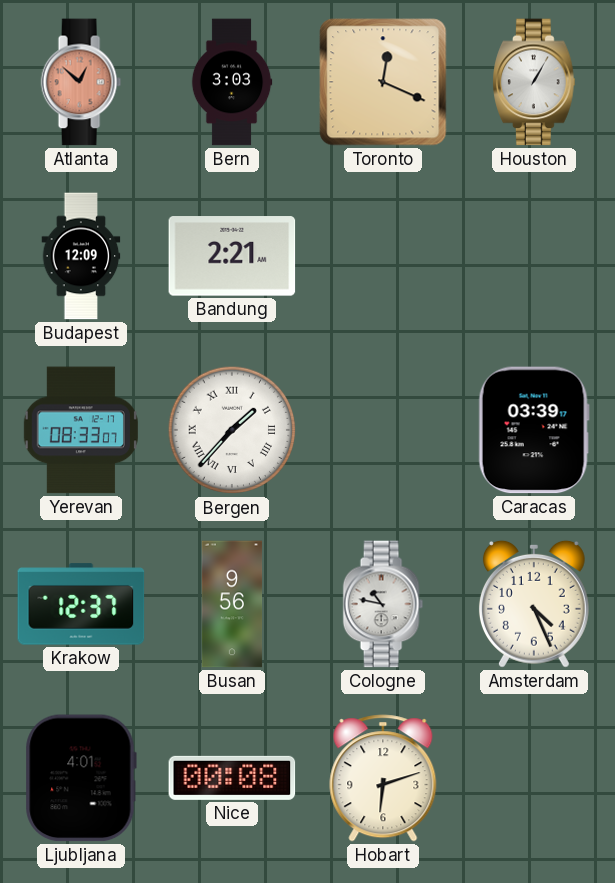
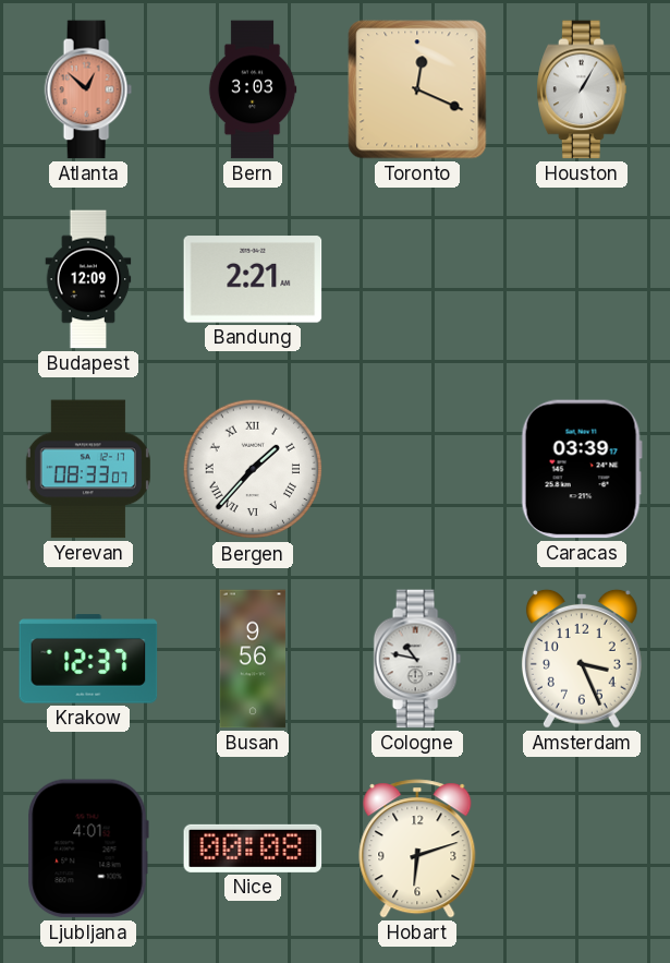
Amsterdam: 4:26 -> 3:26
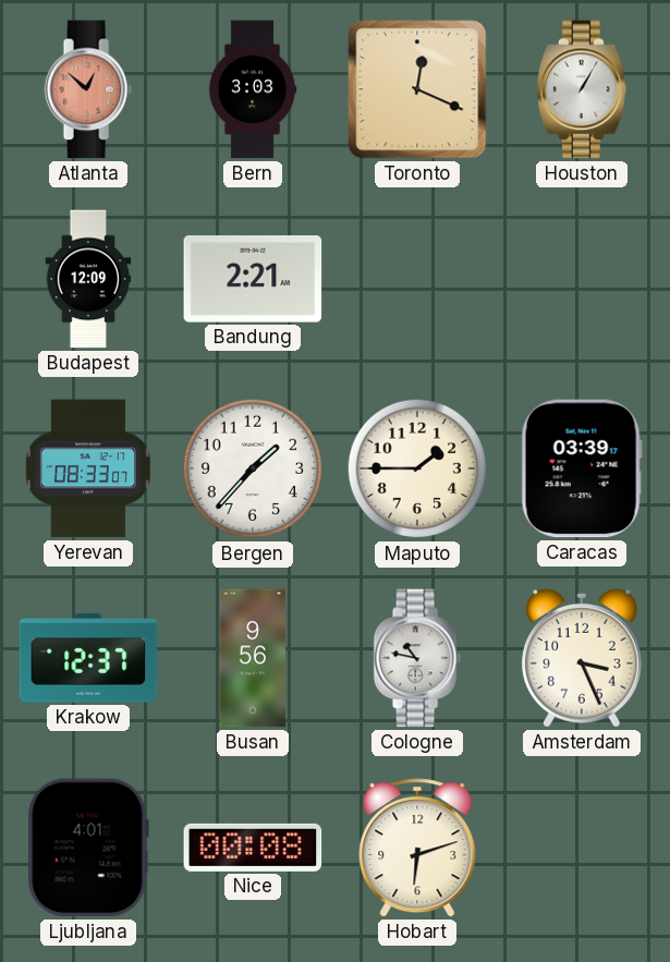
Bergen numerals: Roman -> Arabic
Maputo: none -> 1:45
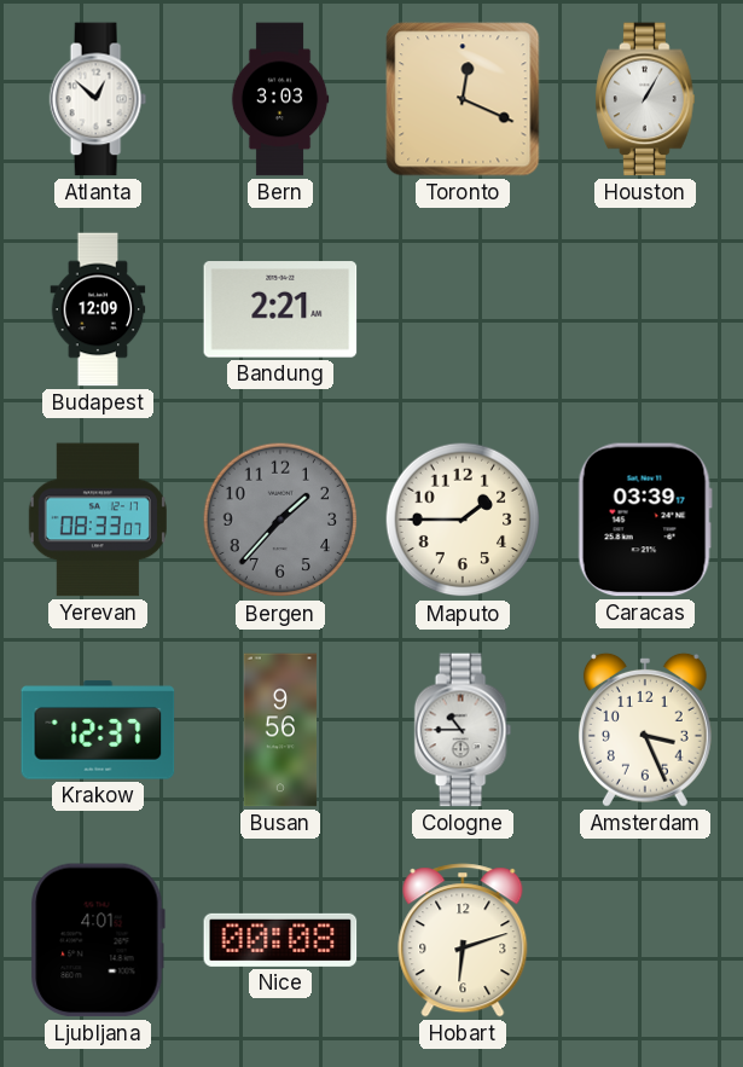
Atlanta dial: salmon -> white
Bergen dial: white -> grey
Cologne: 10:47 -> 10:45
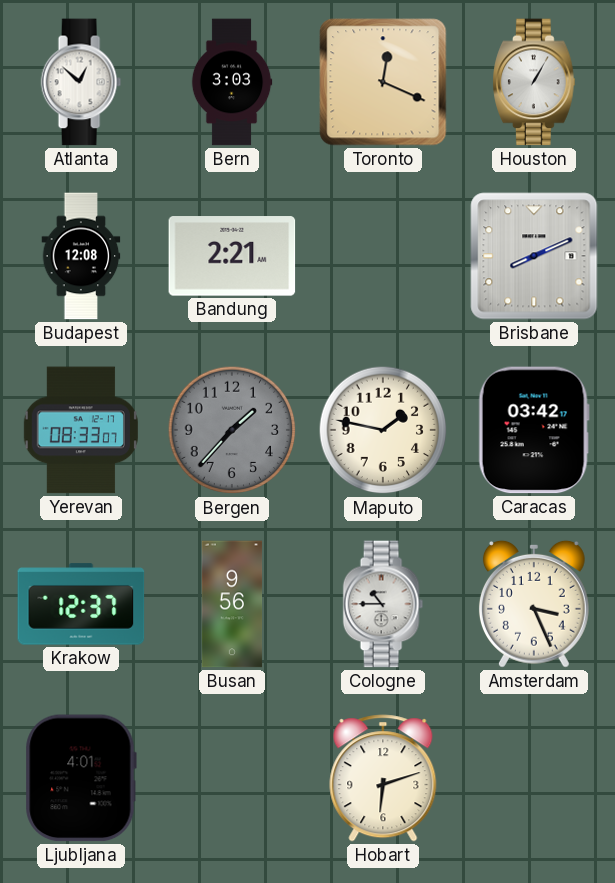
Budapest: 12:09 -> 12:08
Brisbane: none -> 8:11
Maputo: 1:45 -> 1:47
Caracas: 03:39 -> 03:42
Nice: 00:08 -> none
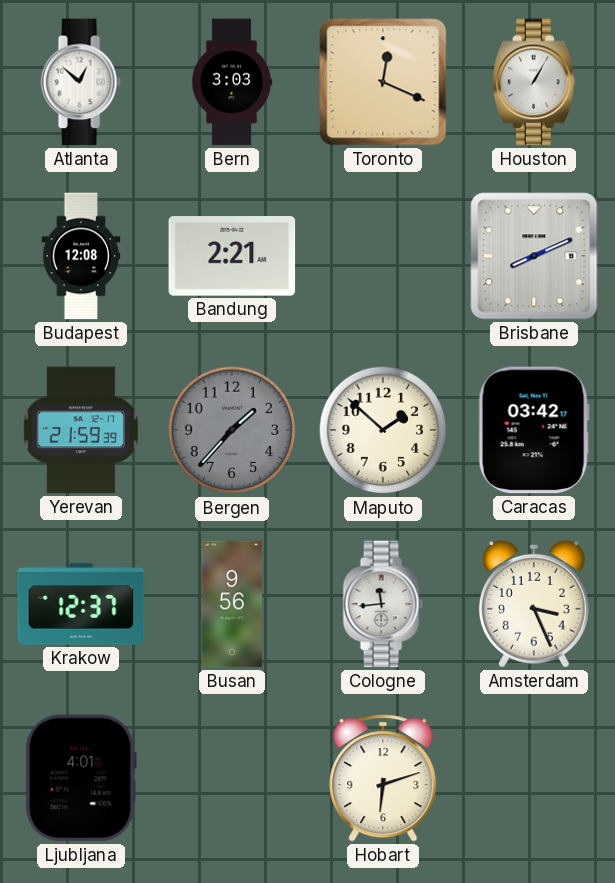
Yerevan: 08:33 -> 21:59
Maputo: 1:47 -> 1:52
Cologne: 10:45 -> 11:44
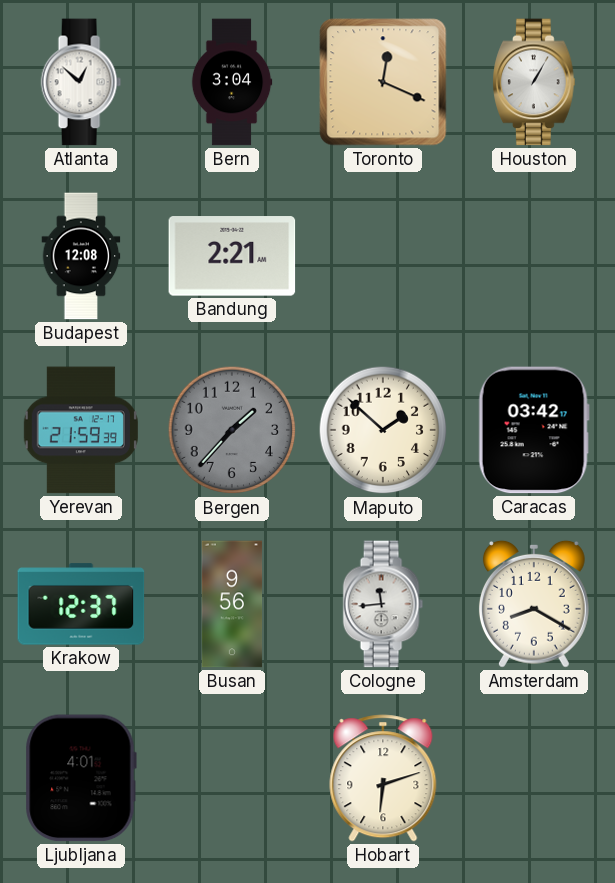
Bern: 3:03 -> 3:04
Brisbane: 8:11 -> none
Amsterdam: 3:26 -> 8:20
